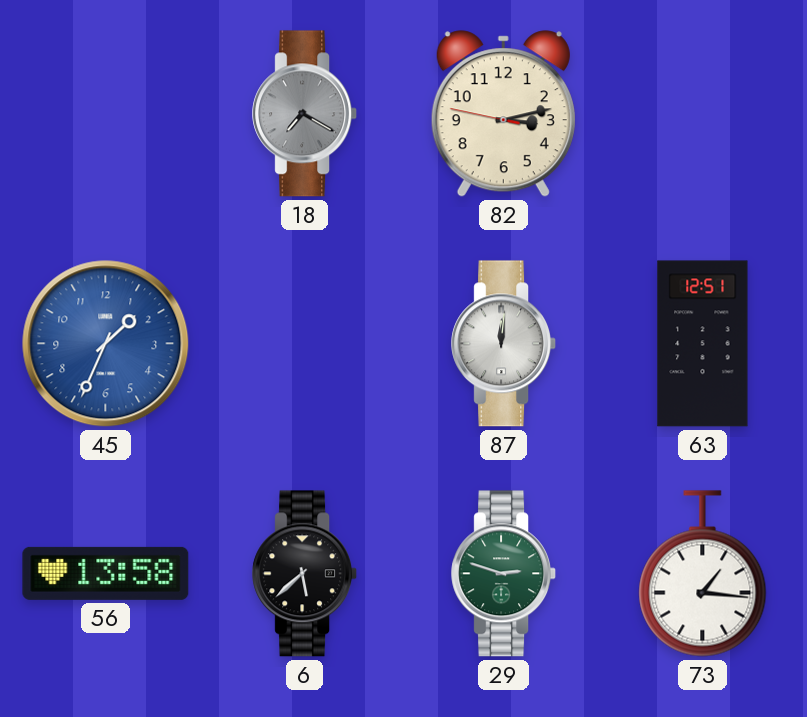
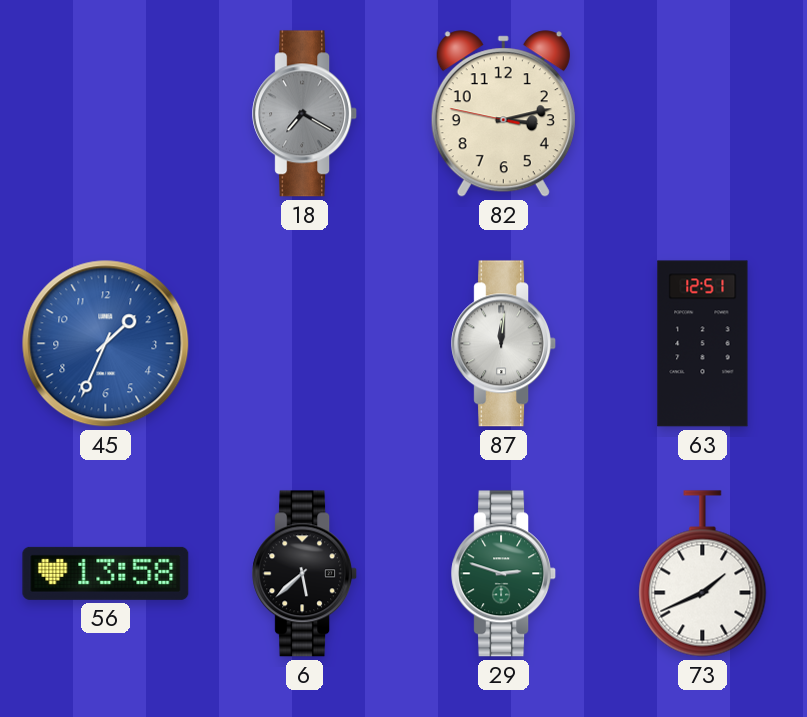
73: 1:16 -> 1:41
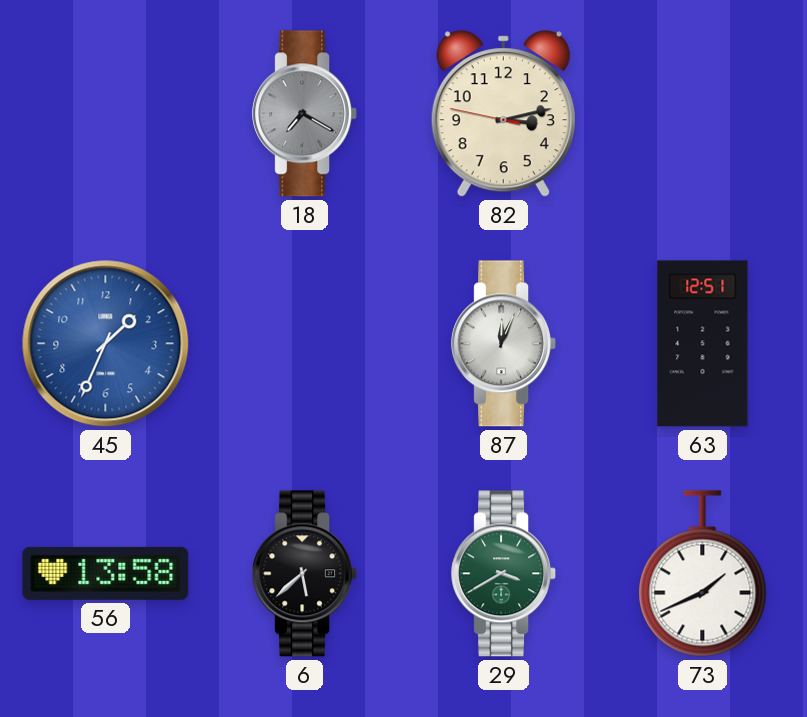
87: 12:01 -> 12:04
29: 2:48 -> 3:40
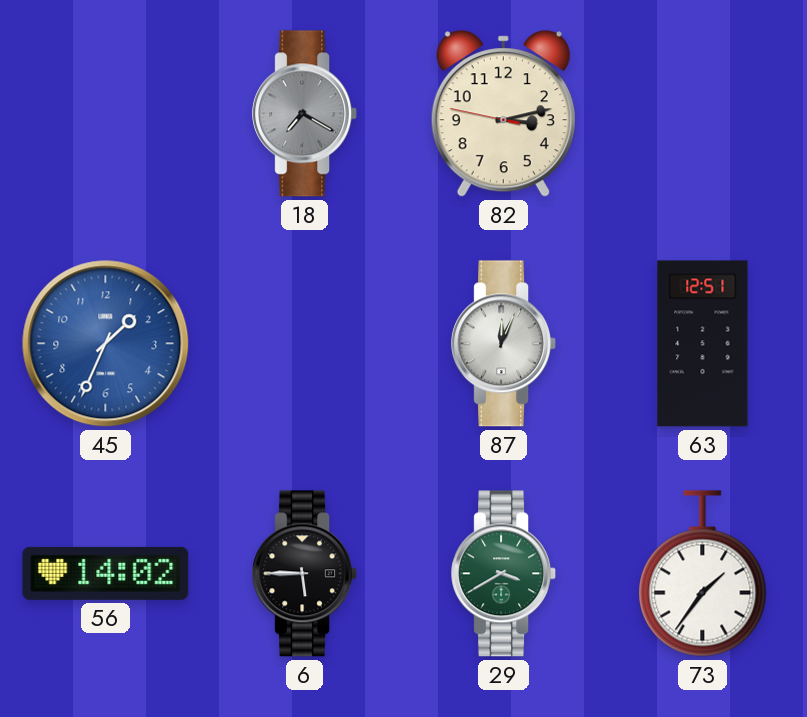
56: 13:58 -> 14:02
6: 5:38 -> 5:45
73: 1:41 -> 1:36
